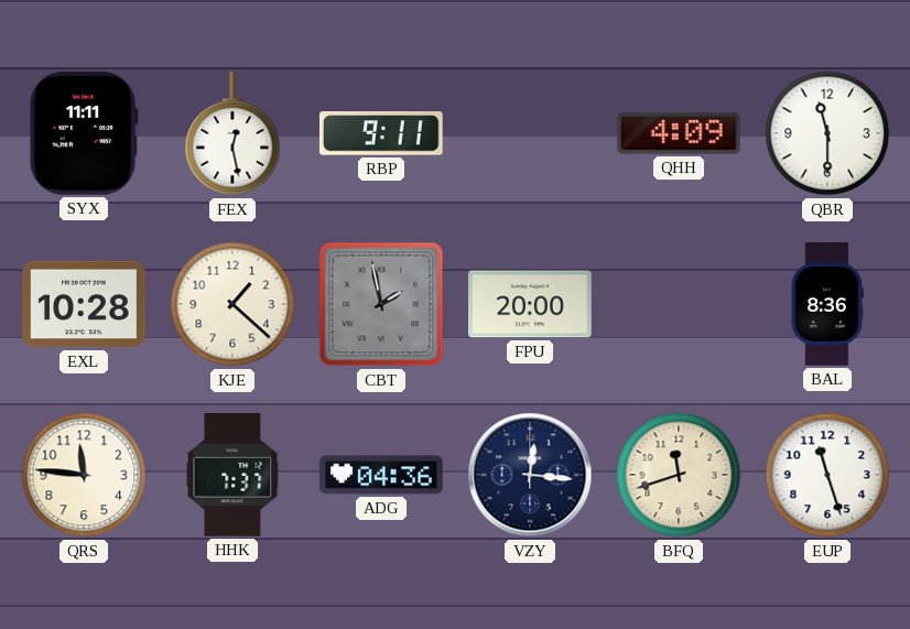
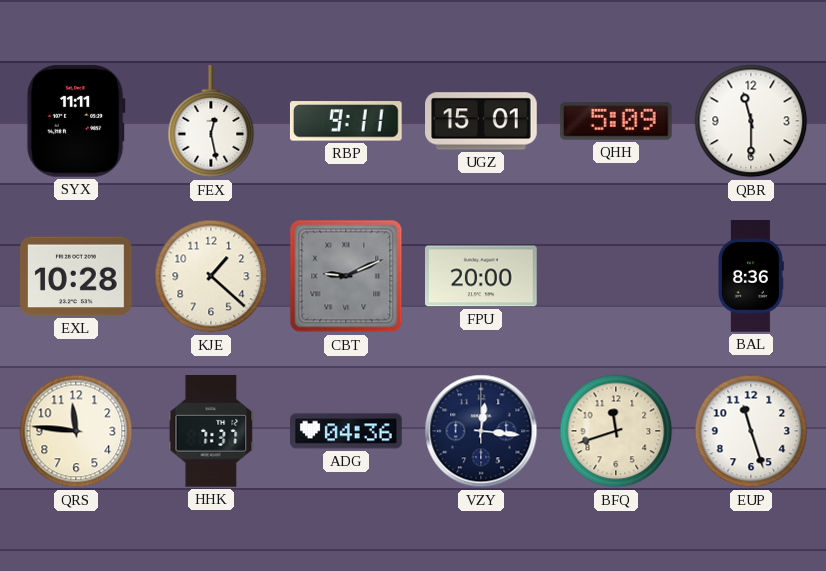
UGZ: none -> 15:01
QHH: 4:09 -> 5:09
CBT: 1:58 -> 9:11
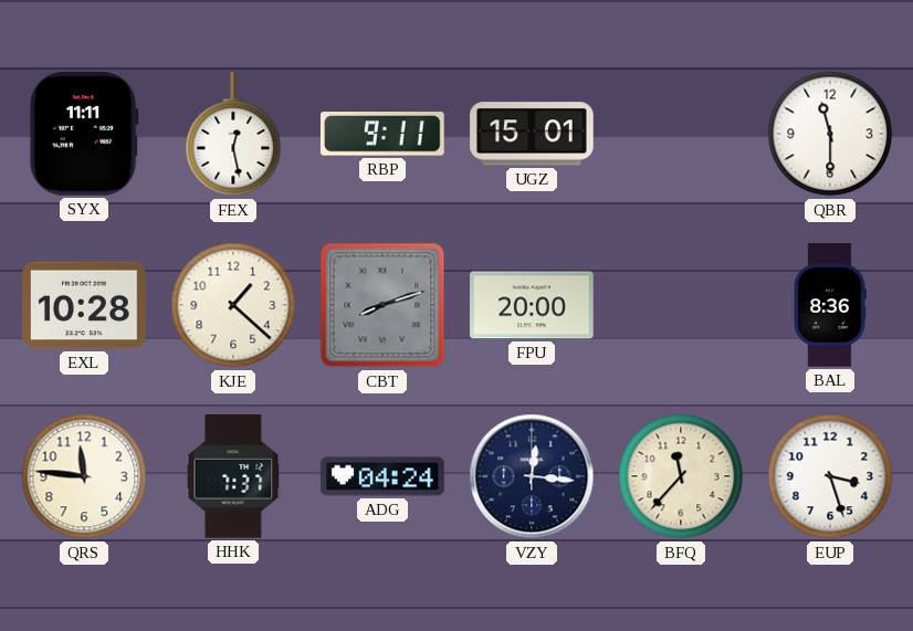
QHH: 5:09 -> none
CBT: 9:11 -> 8:12
ADG: 04:36 -> 04:24
BFQ: 11:42 -> 11:37
EUP: 11:27 -> 3:27
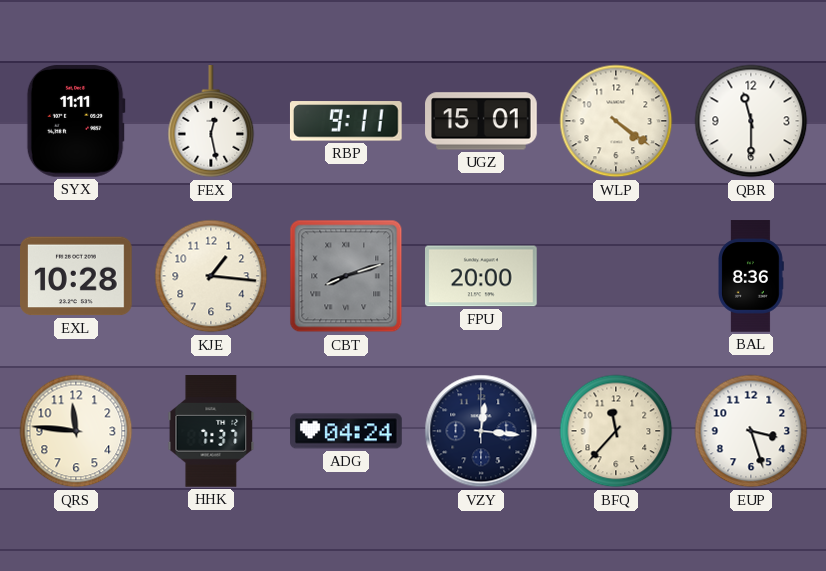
WLP: none -> 4:21
KJE: 1:22 -> 1:16
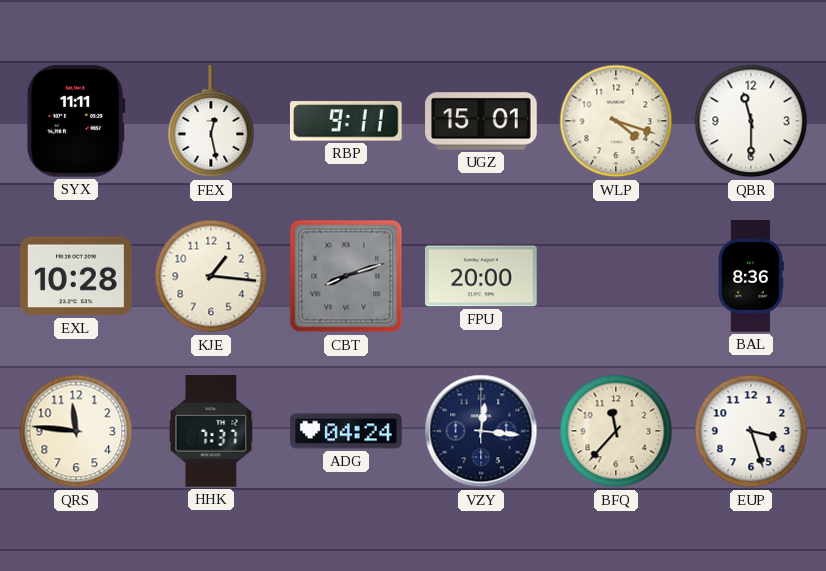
WLP: 4:21 -> 4:18
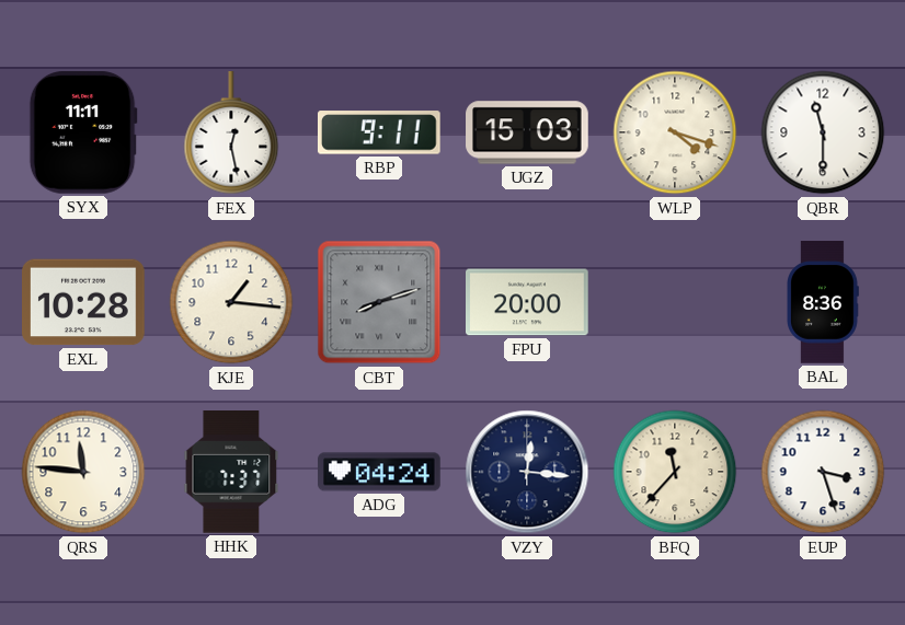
UGZ: 15:01 -> 15:03
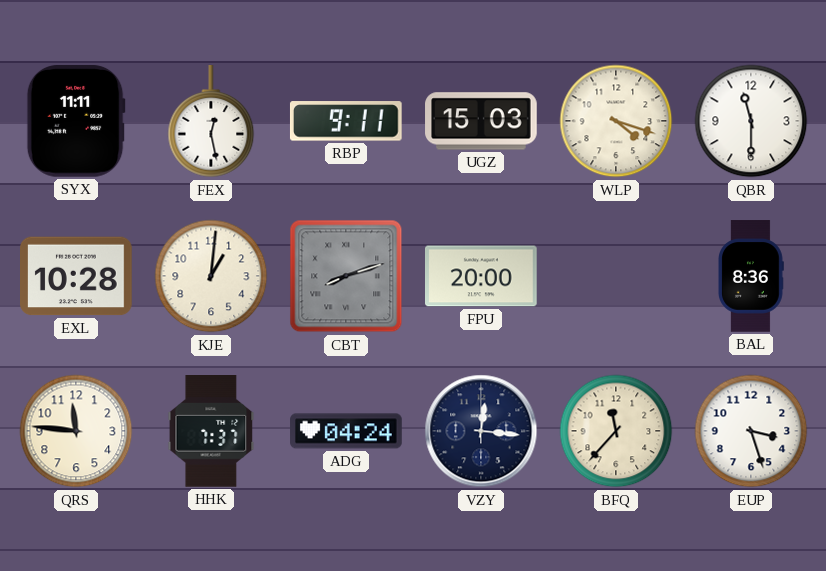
KJE: 1:16 -> 1:01
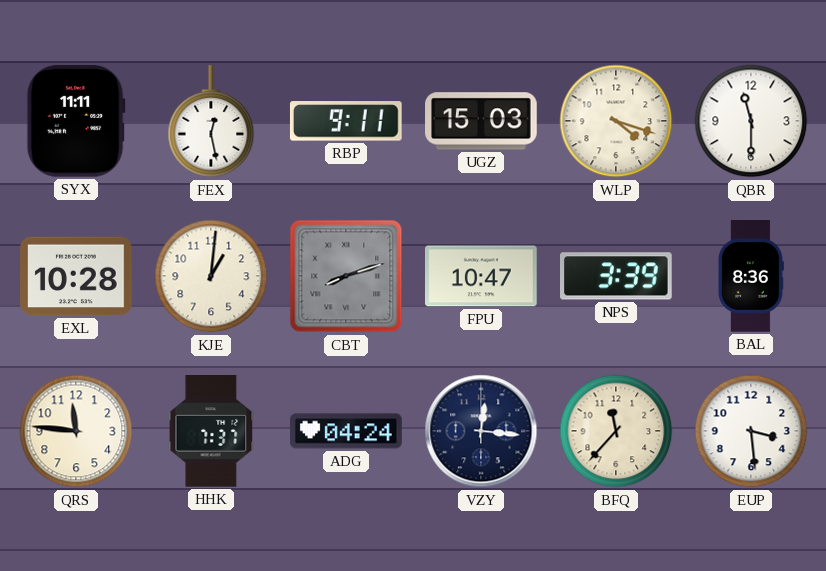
FPU: 20:00 -> 10:47
NPS: none -> 3:39
EUP: 3:27 -> 3:29
